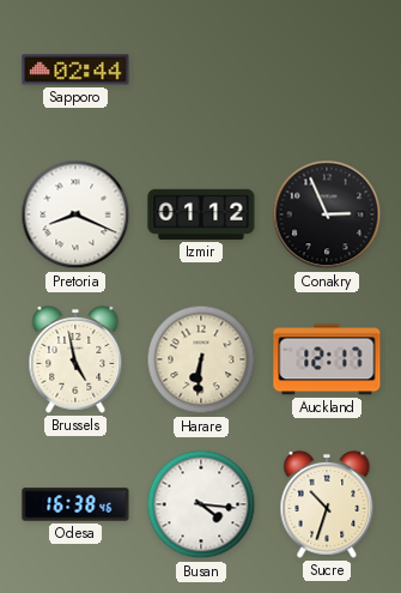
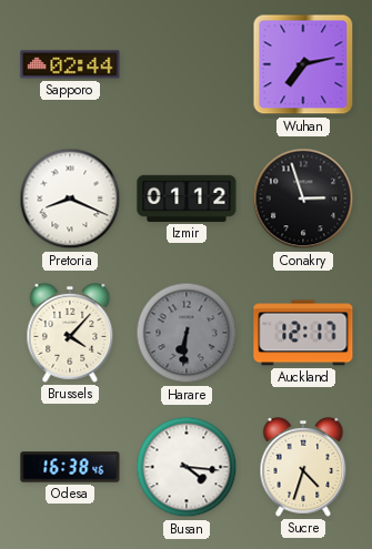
Wuhan: none -> 7:13
Conakry: 2:56 -> 2:57
Brussels: 4:58 -> 4:07
Harare dial: cream -> grey
Sucre: 10:33 -> 4:33
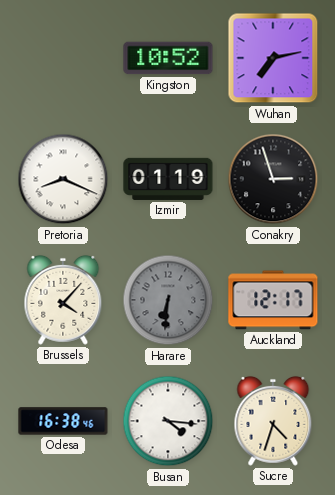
Sapporo: 02:44 -> none
Kingston: none -> 10:52
Izmir: 01:12 -> 01:19
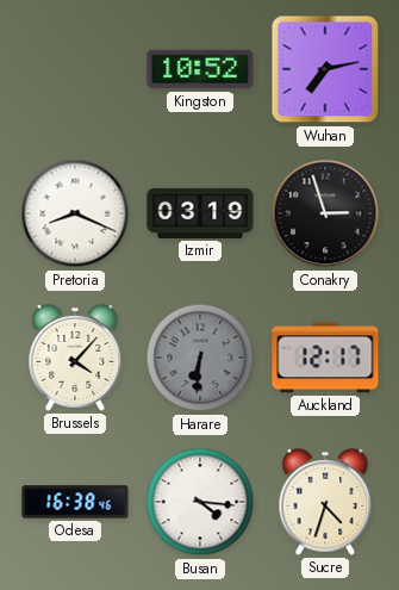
Izmir: 01:19 -> 03:19
